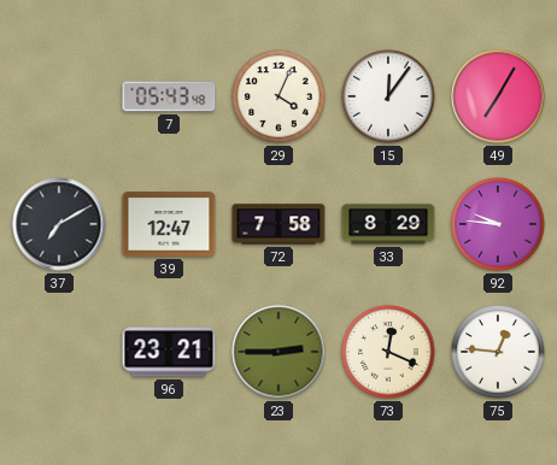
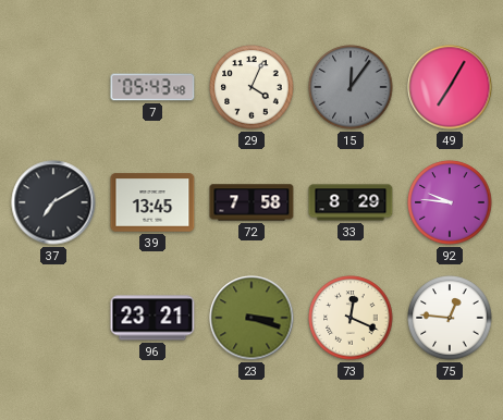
15 dial: white -> grey
39: 12:47 -> 13:45
23: 2:45 -> 3:18
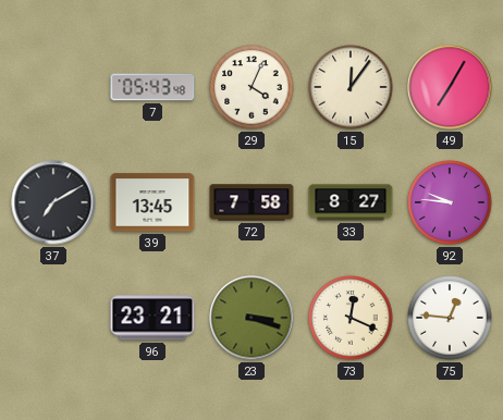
15 dial: grey -> cream
33: 8:29 -> 8:27
